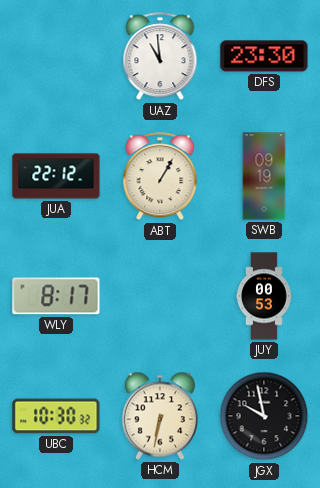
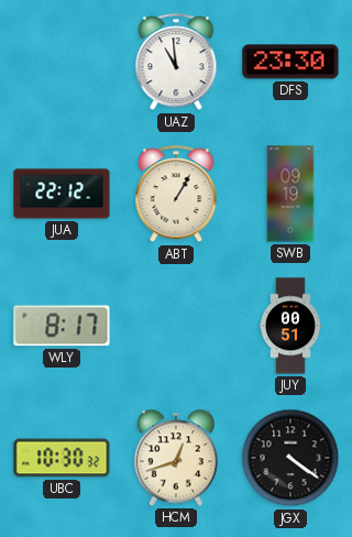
JUY: 00:53 -> 00:51
HCM: 6:32 -> 12:42
JGX: 9:58 -> 4:21
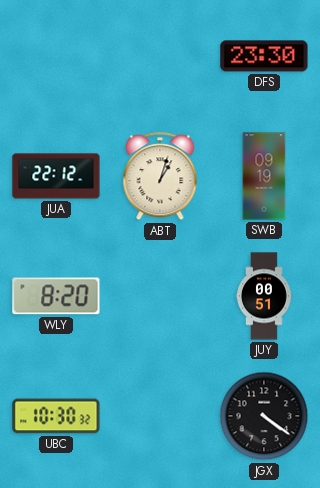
UAZ: 10:59 -> none
ABT: 1:05 -> 1:03
WLY: 8:17 -> 8:20
HCM: 12:42 -> none
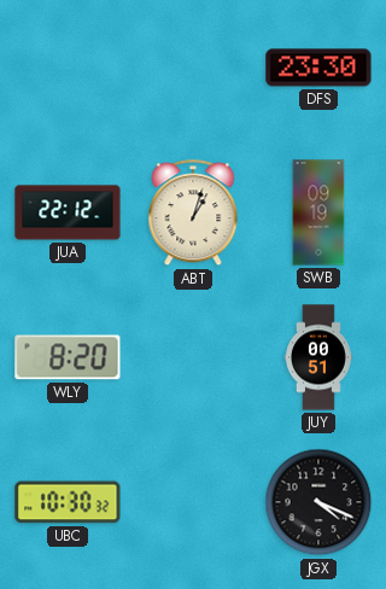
JGX: 4:21 -> 4:19
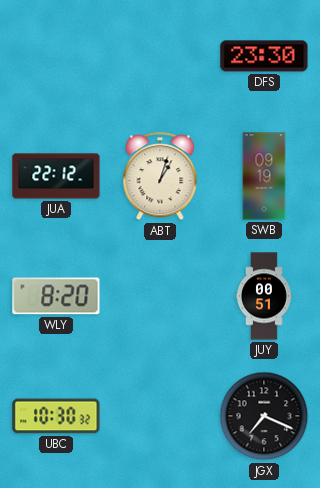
JGX: 4:19 -> 7:19
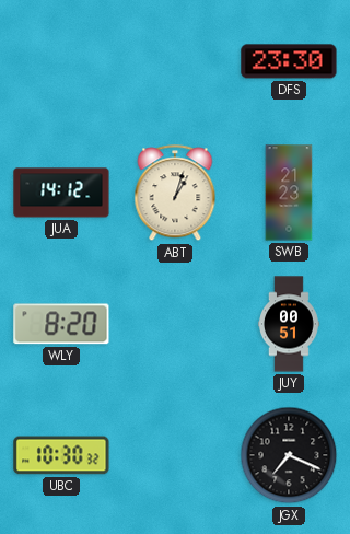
JUA: 22:12 -> 14:12
SWB: 09:19 -> 21:23
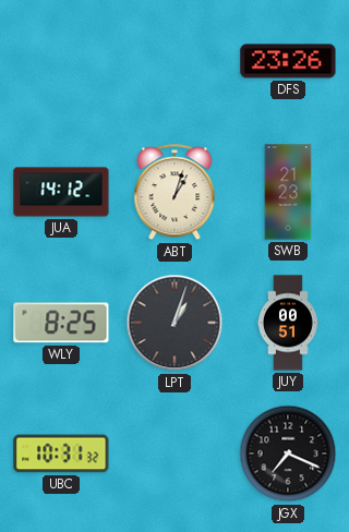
DFS: 23:30 -> 23:26
WLY: 8:20 -> 8:25
LPT: none -> 1:03
UBC: 10:30 -> 10:31
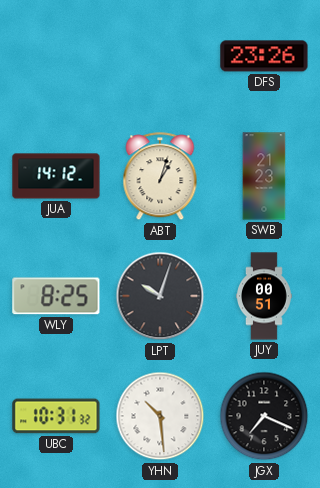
LPT: 1:03 -> 10:03
YHN: none -> 10:29
